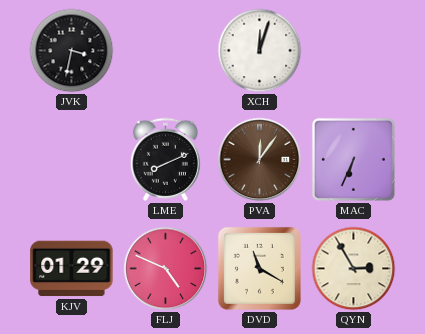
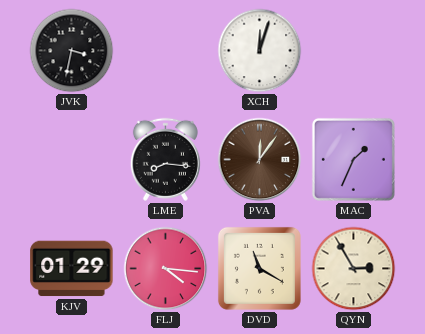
LME: 8:11 -> 8:16
MAC: 6:34 -> 1:34
FLJ: 4:49 -> 4:16
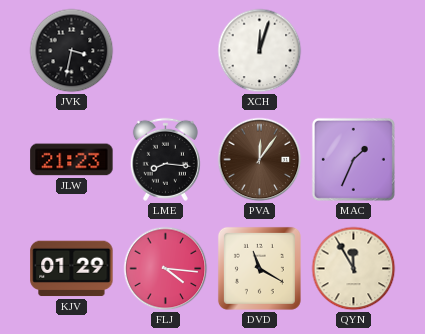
JLW: none -> 21:23
QYN: 2:55 -> 11:55
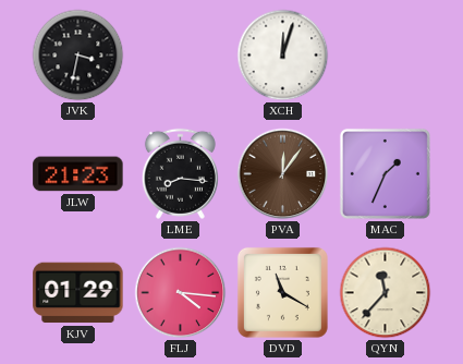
QYN: 11:55 -> 11:37
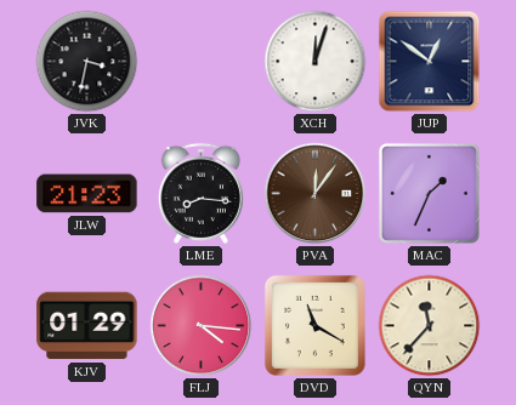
JUP: none -> 12:51
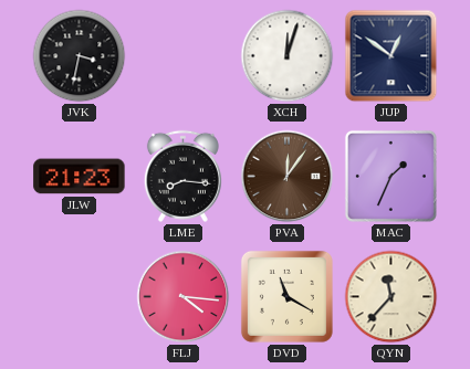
KJV: 01:29 -> none
